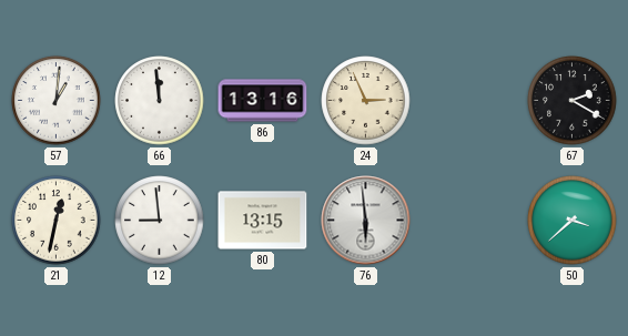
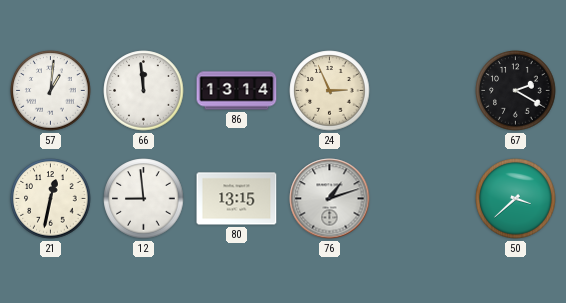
86: 13:16 -> 13:14
76: 5:59 -> 1:12
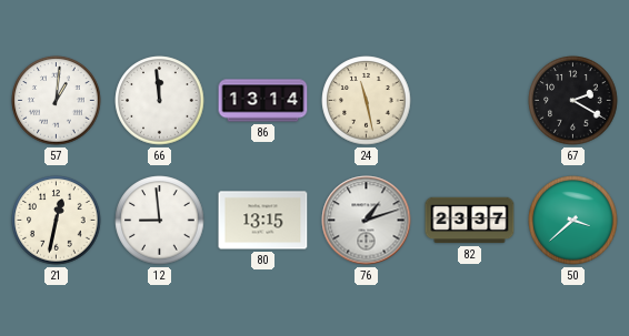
24: 2:56 -> 11:28
82: none -> 23:37
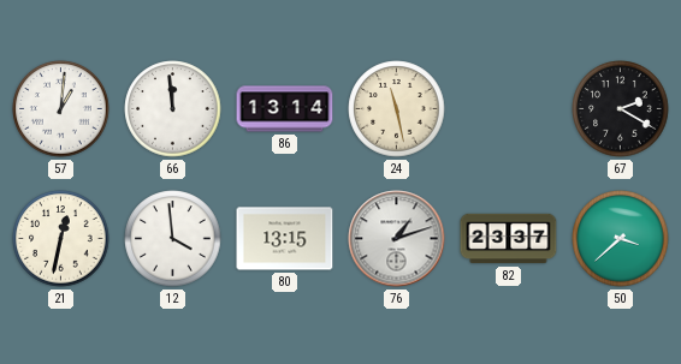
12: 8:59 -> 3:59
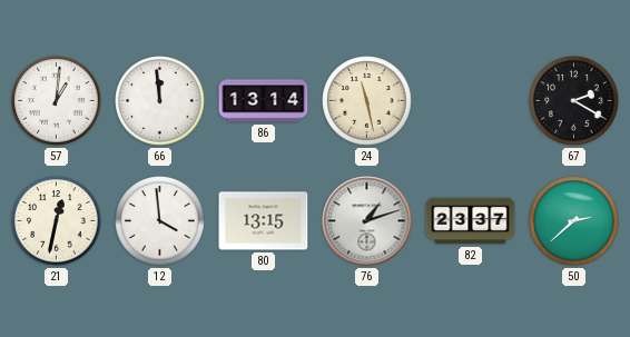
50: 3:38 -> 2:38
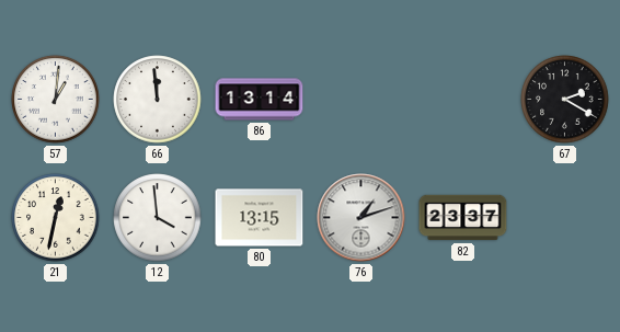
24: 11:28 -> none
50: 2:38 -> none
